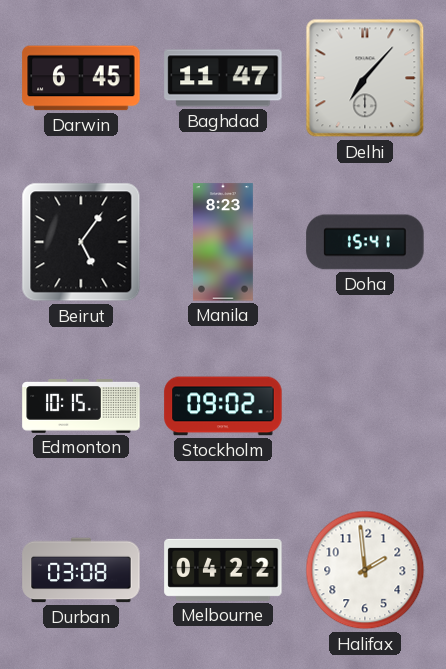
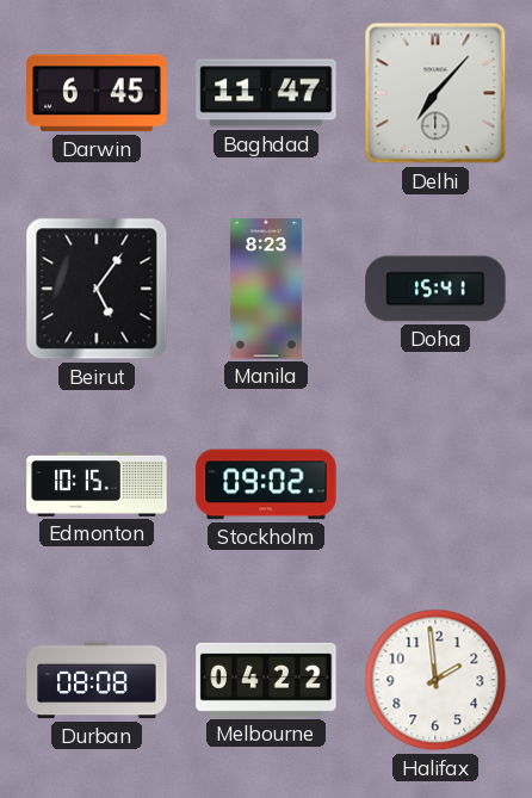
Durban: 03:08 -> 08:08
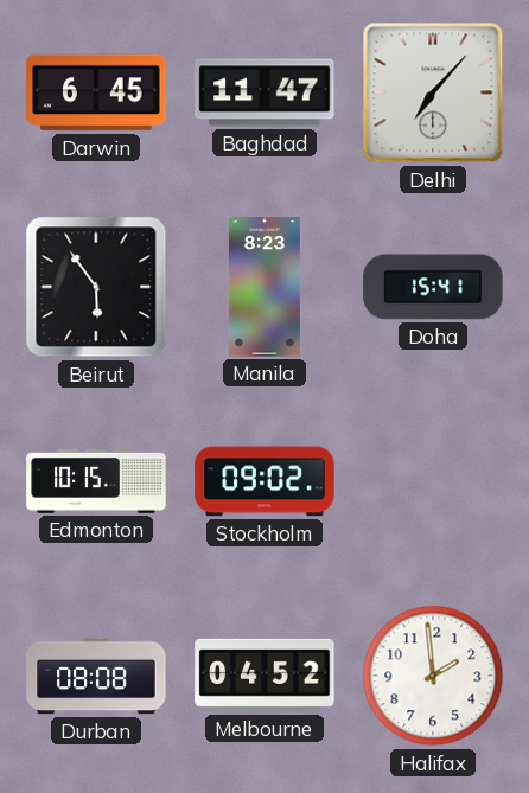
Beirut: 5:06 -> 5:54
Melbourne: 04:22 -> 04:52
